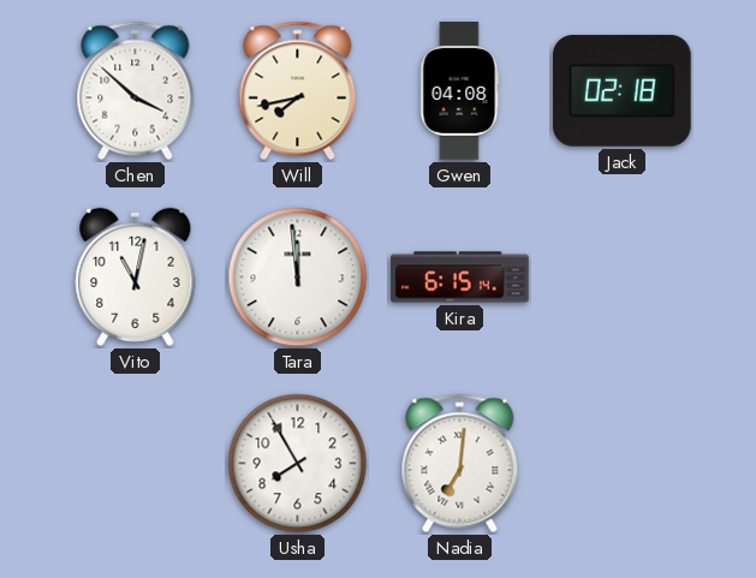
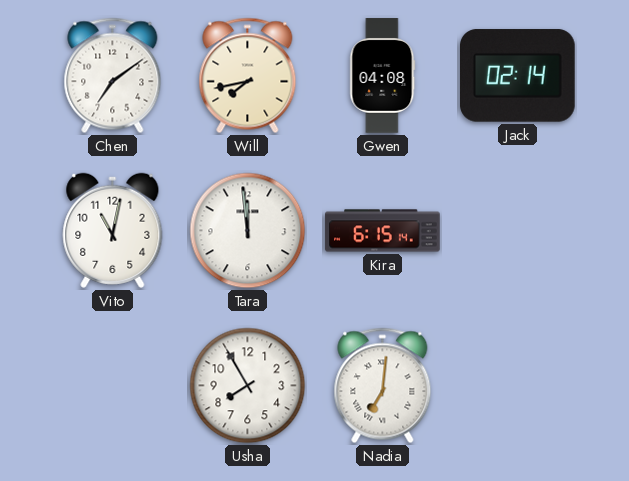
Chen: 3:52 -> 7:09
Jack: 02:18 -> 02:14
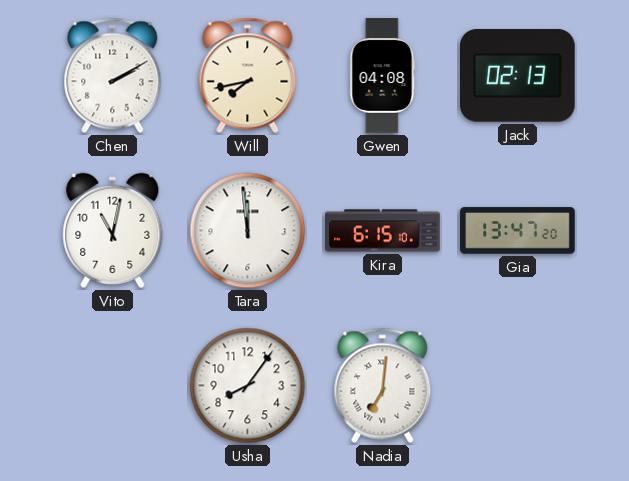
Chen: 7:09 -> 2:10
Jack: 02:14 -> 02:13
Kira: 6:15:14 -> 6:15:10
Gia: none -> 13:47
Usha: 7:55 -> 8:06
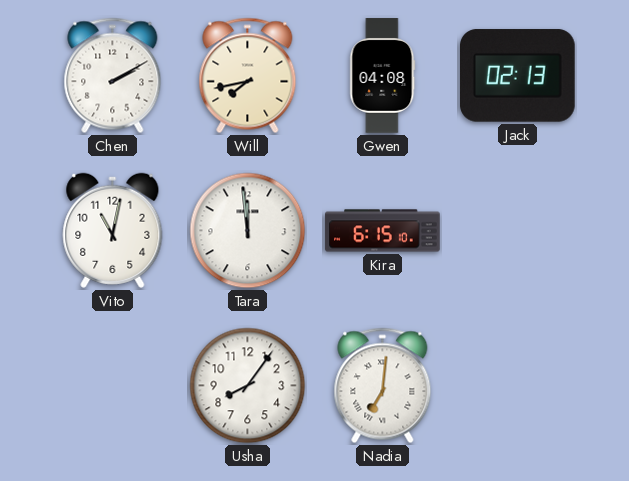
Gia: 13:47 -> none
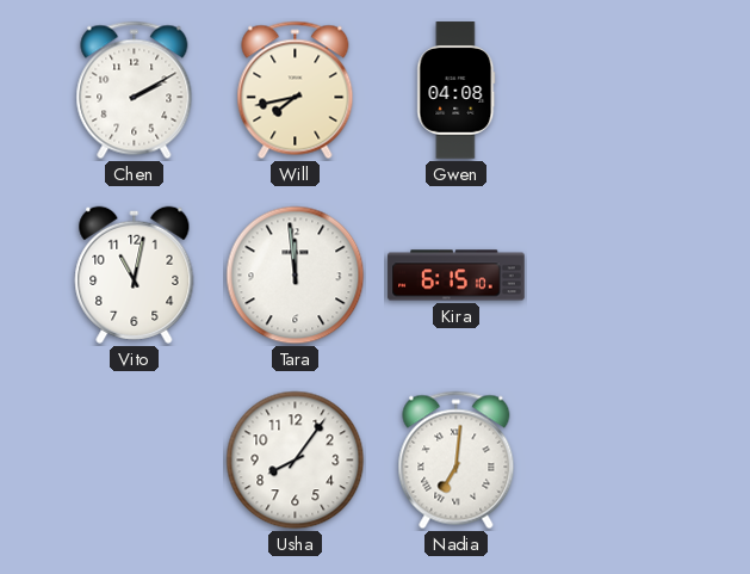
Jack: 02:13 -> none
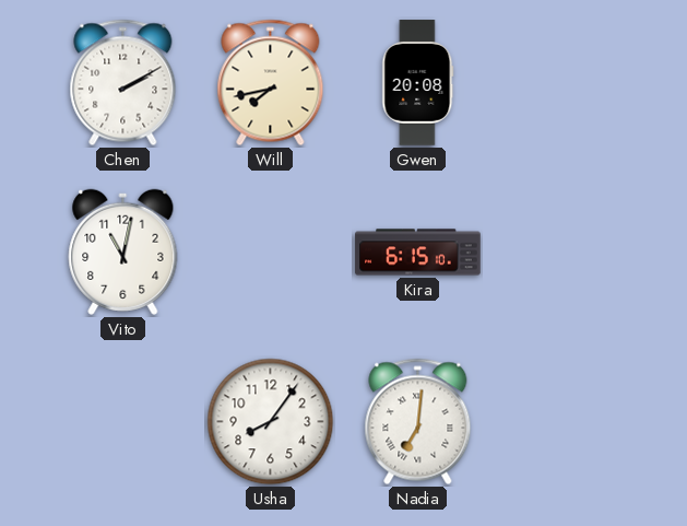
Gwen: 04:08 -> 20:08
Tara: 11:59 -> none
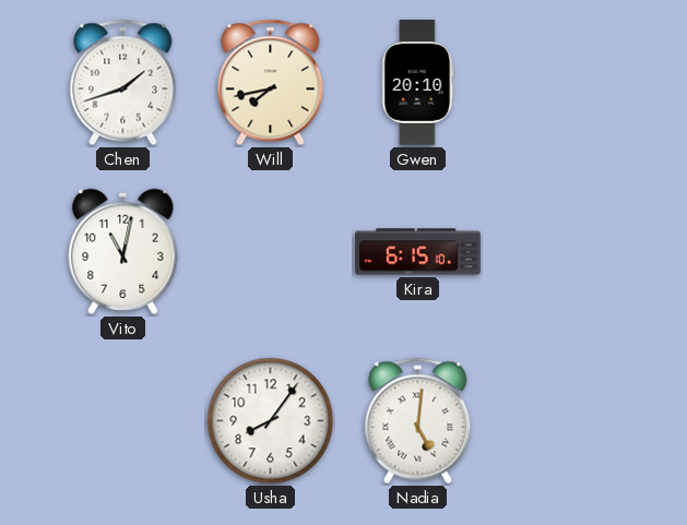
Chen: 2:10 -> 1:42
Gwen: 20:08 -> 20:10
Nadia: 7:01 -> 5:01
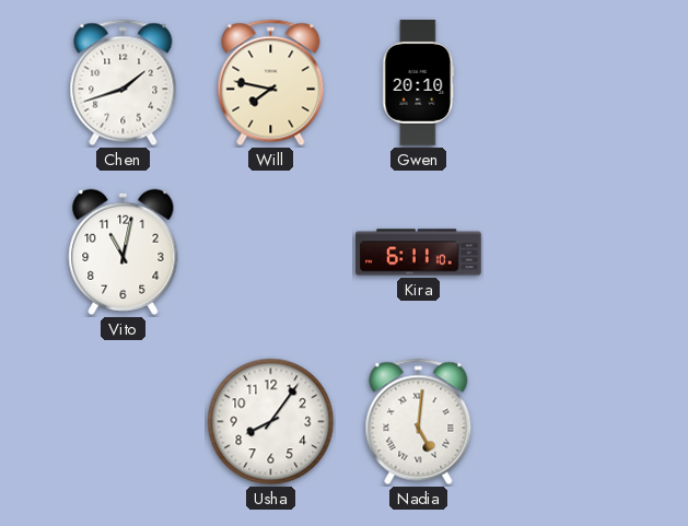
Will: 7:43 -> 7:47
Kira: 6:15 -> 6:11
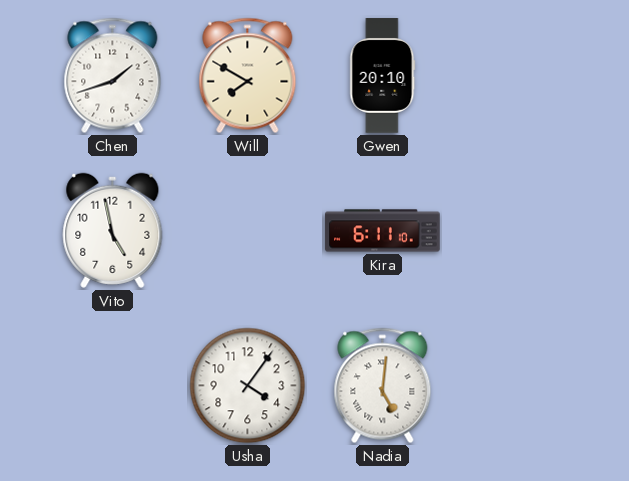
Will: 7:47 -> 7:50
Vito: 11:02 -> 4:58
Usha: 8:06 -> 4:06
